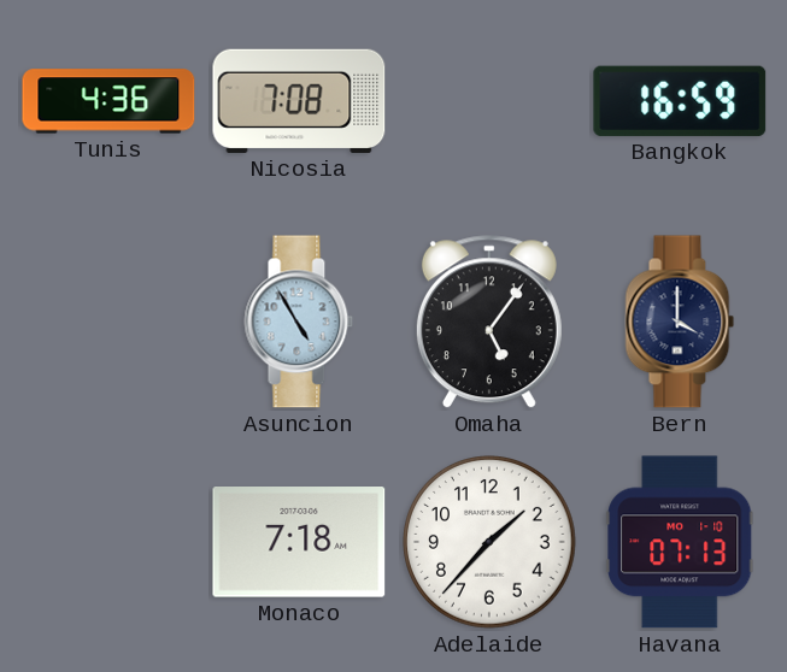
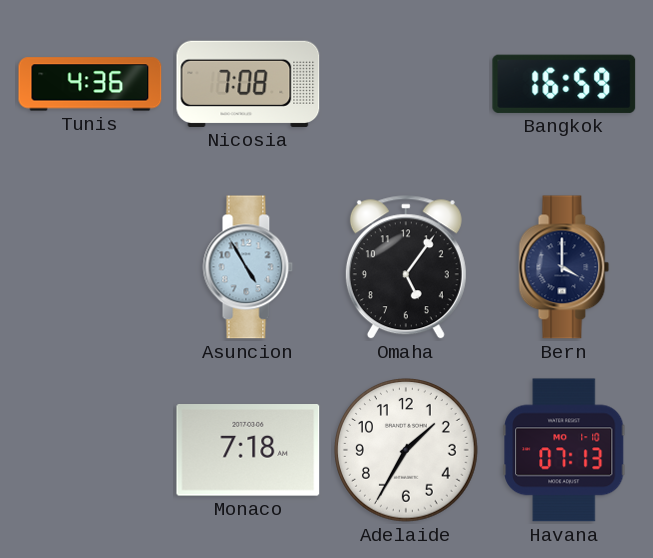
Adelaide: 1:37 -> 1:35
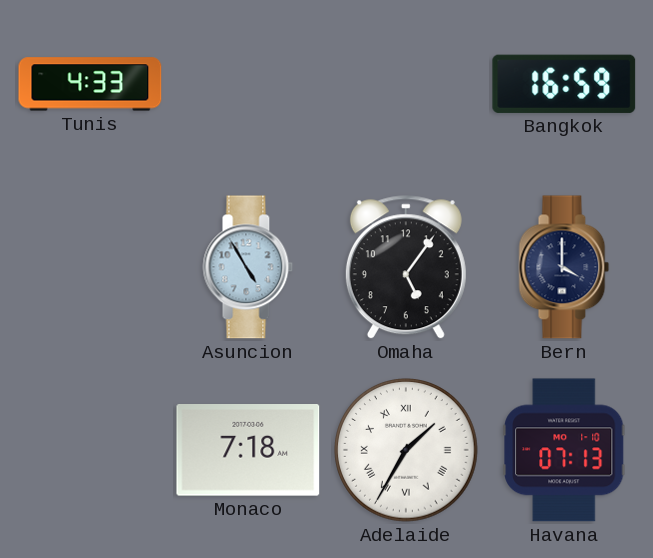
Tunis: 4:36 -> 4:33
Nicosia: 7:08 -> none
Adelaide numerals: Arabic -> Roman
